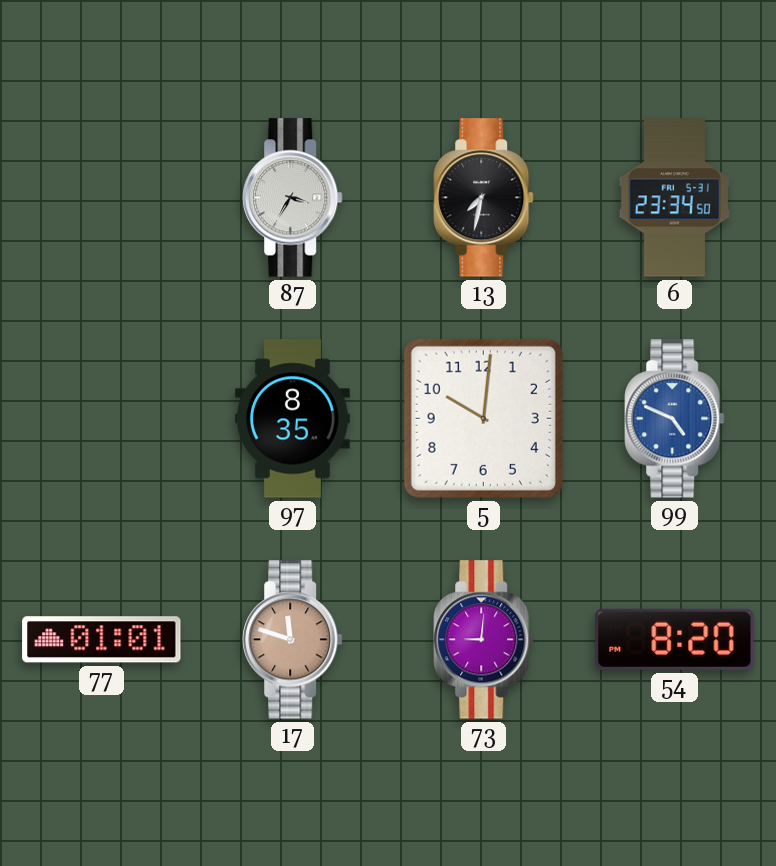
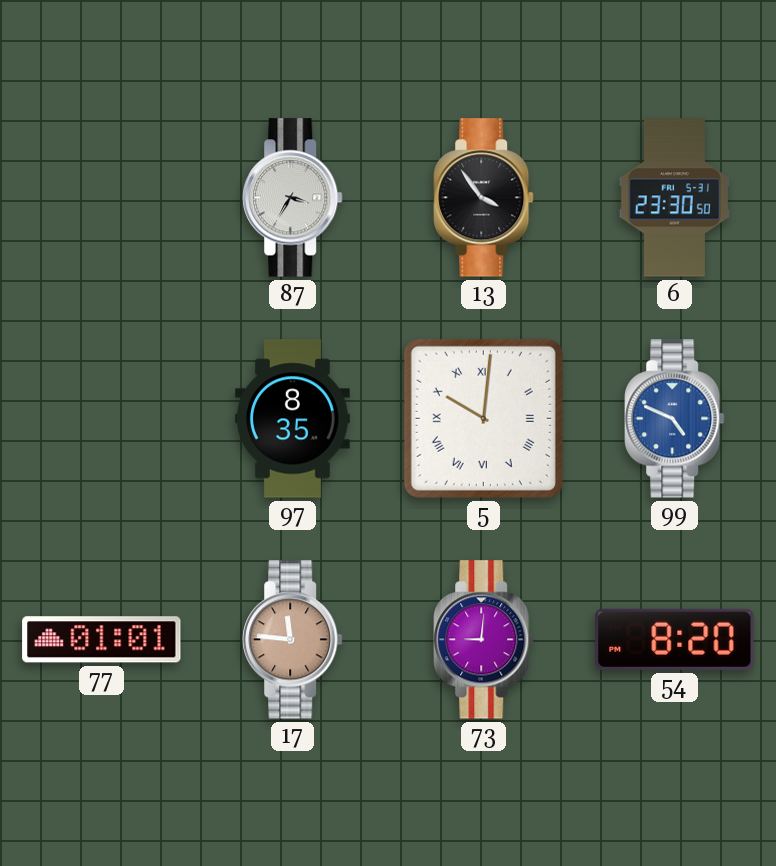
13: 7:32 -> 3:54
6: 23:34 -> 23:30
5 numerals: Arabic -> Roman
17: 11:48 -> 11:46
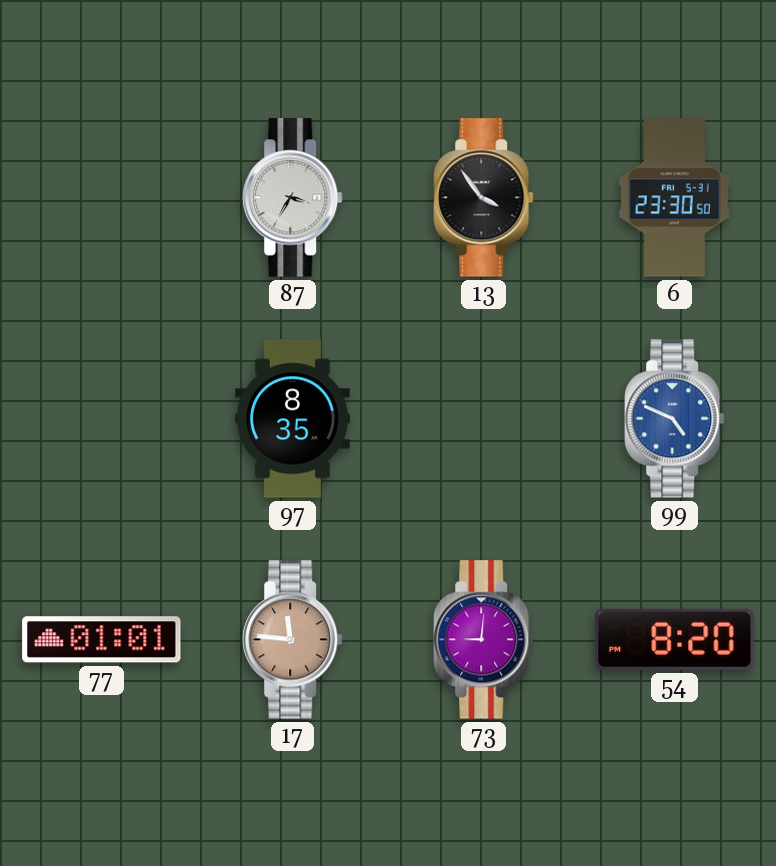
5: 10:01 -> none
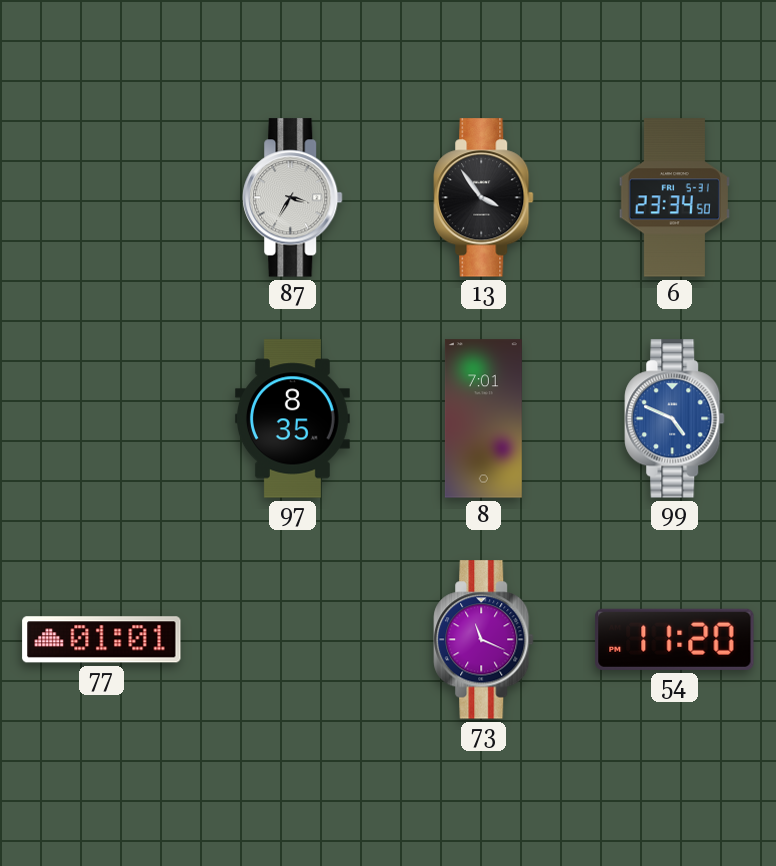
6: 23:30 -> 23:34
8: none -> 7:01
17: 11:46 -> none
73: 9:01 -> 11:19
54: 8:20 -> 11:20
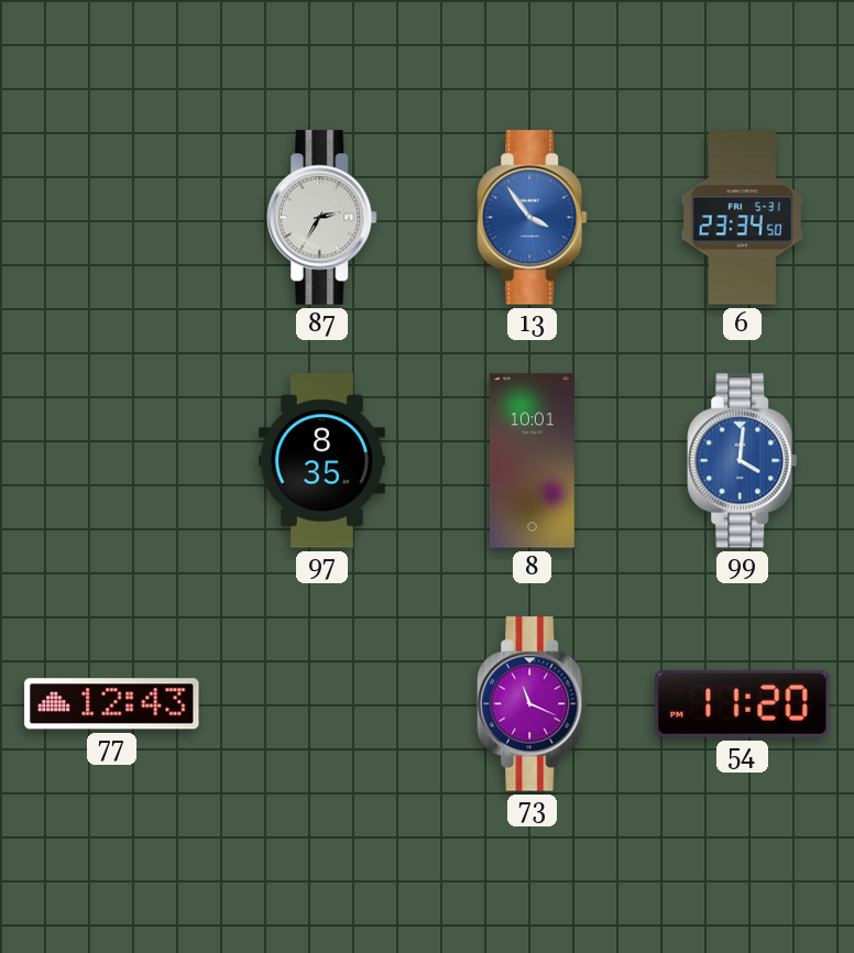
87: 3:35 -> 2:35
13 dial: black -> blue
8: 7:01 -> 10:01
99: 4:49 -> 4:01
77: 01:01 -> 12:43
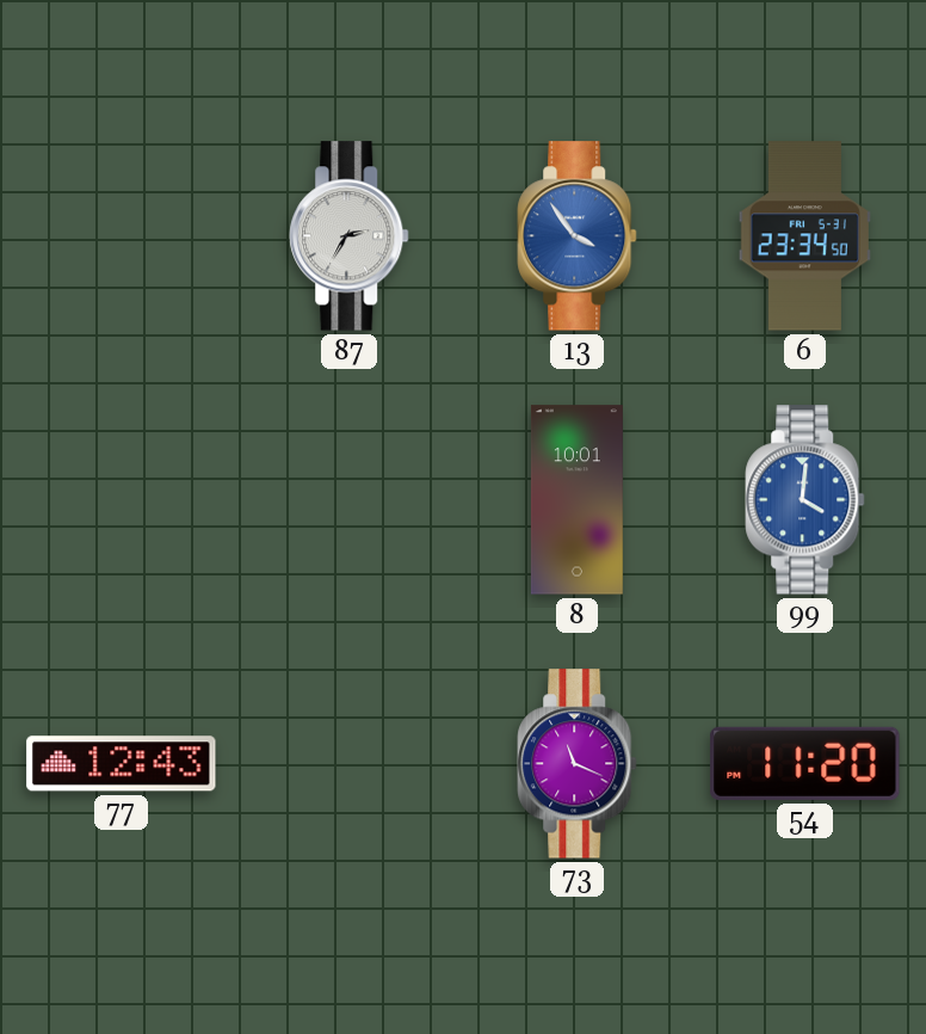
97: 8:35 -> none
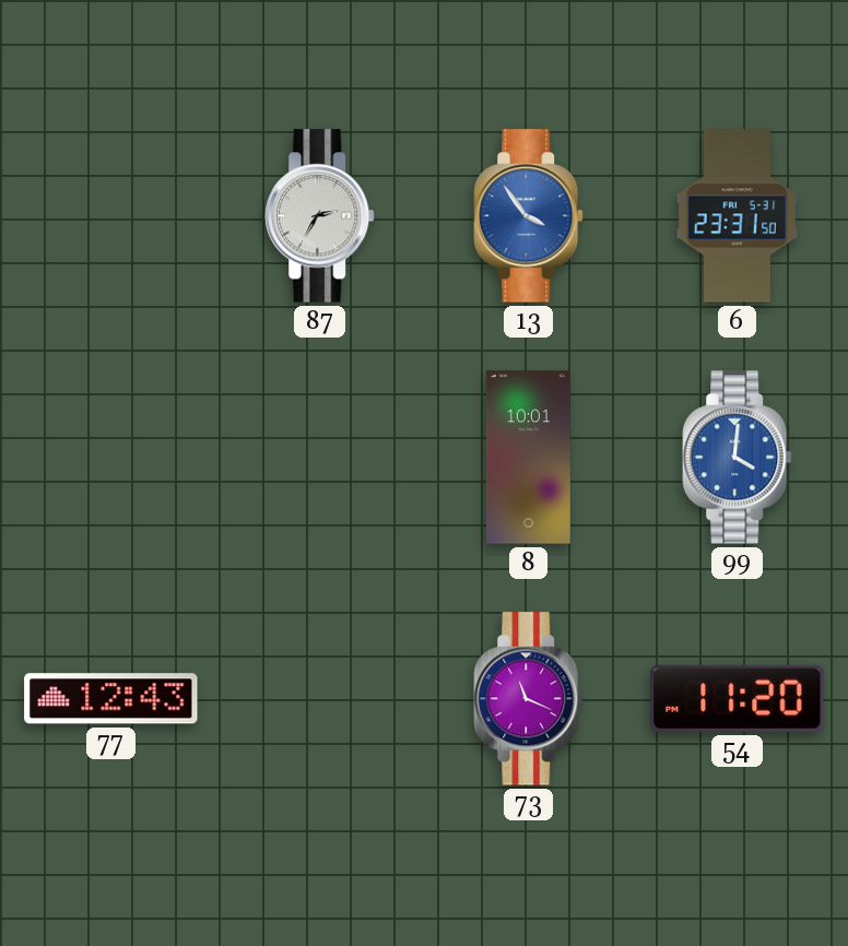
6: 23:34 -> 23:31
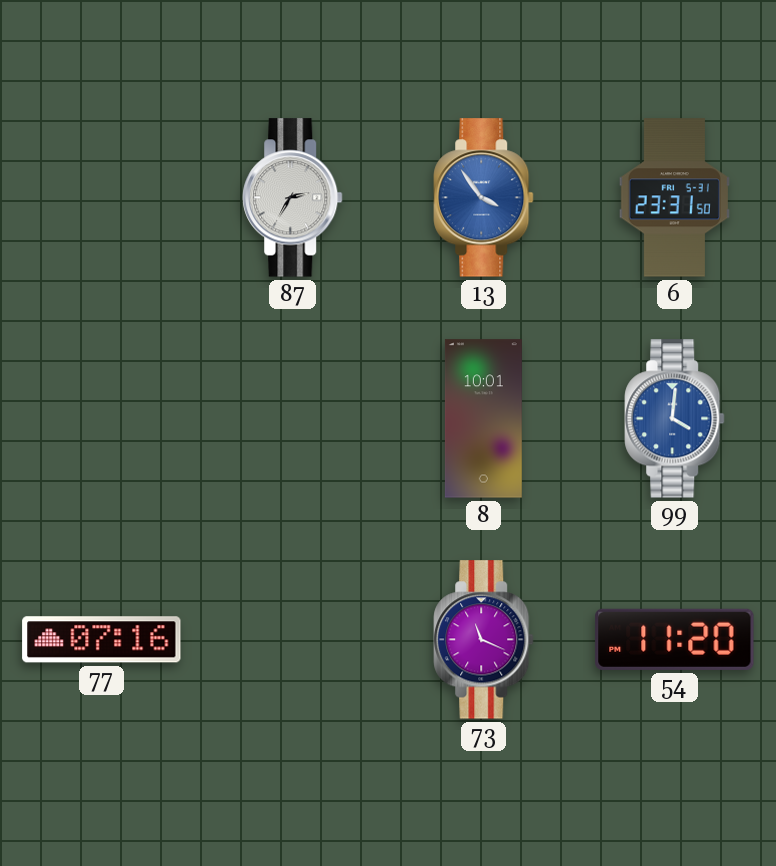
77: 12:43 -> 07:16
